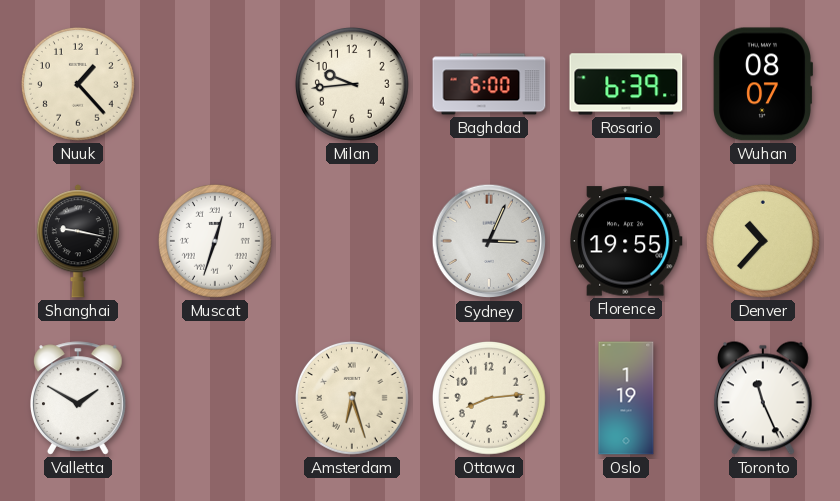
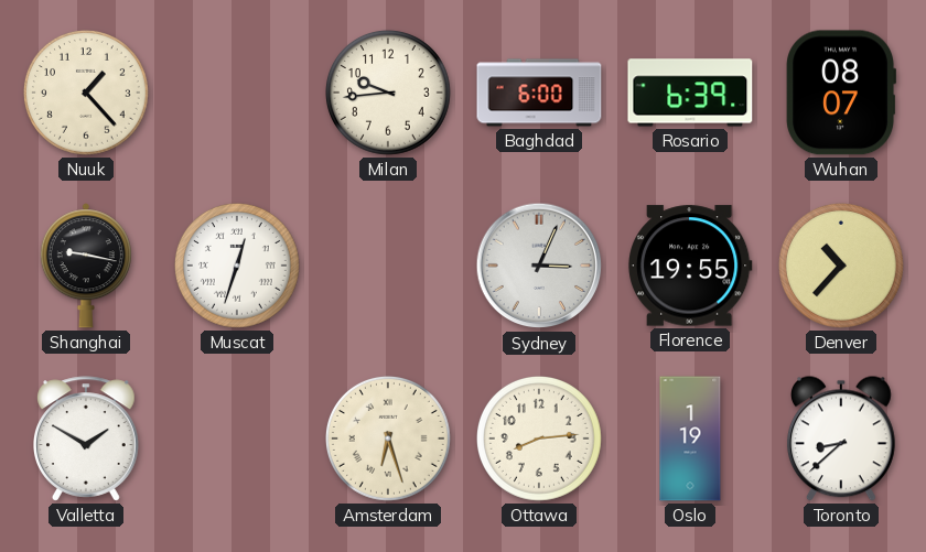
Toronto: 11:26 -> 8:38
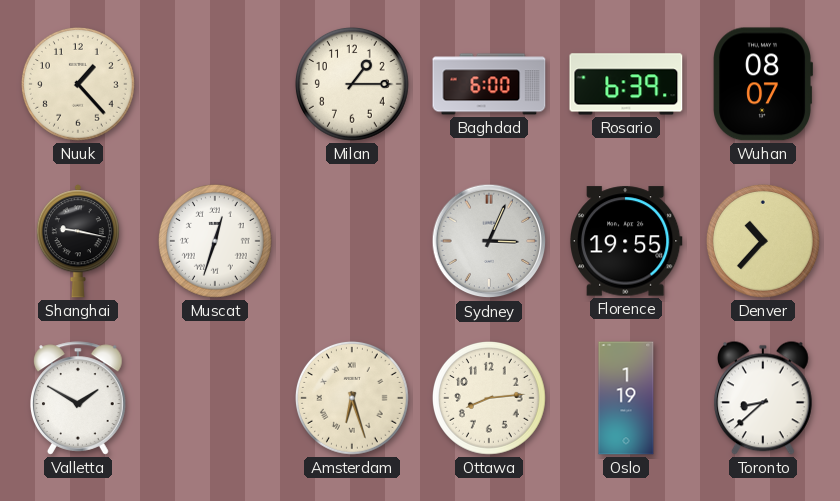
Milan: 9:44 -> 1:15
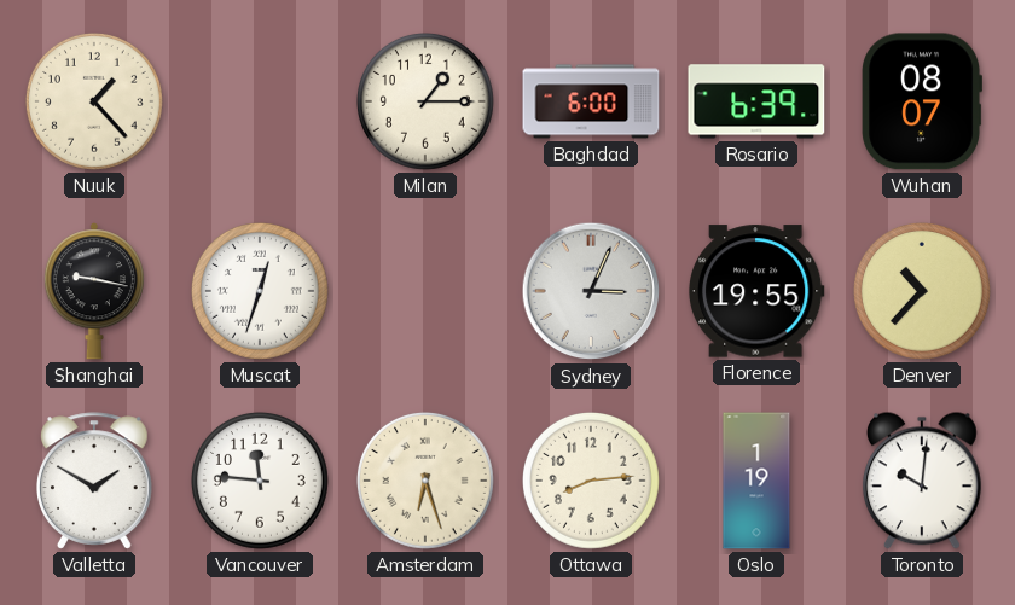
Vancouver: none -> 11:46
Toronto: 8:38 -> 10:01
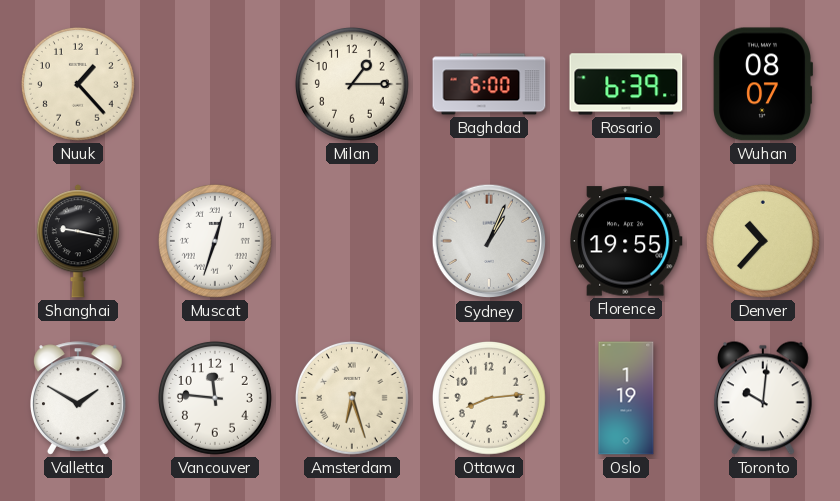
Sydney: 3:04 -> 1:04
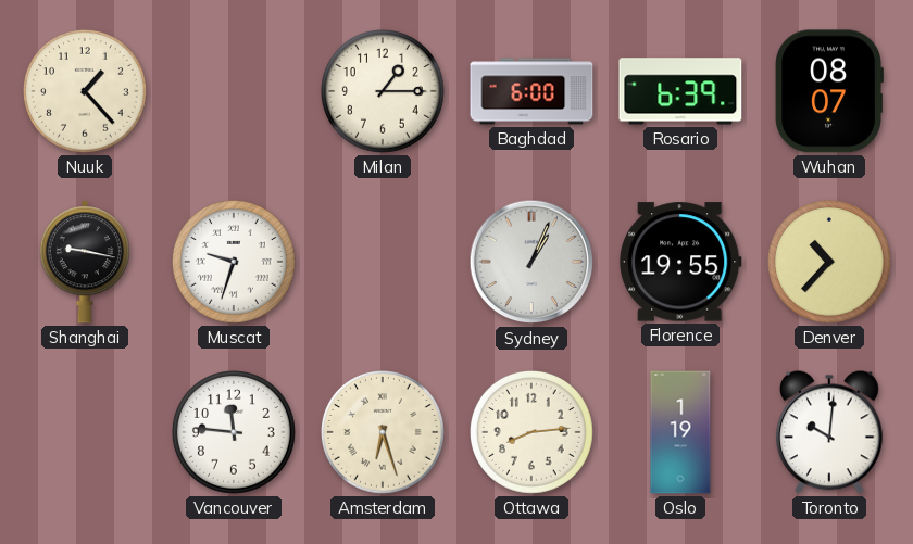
Muscat: 12:33 -> 9:33
Valletta: 1:50 -> none
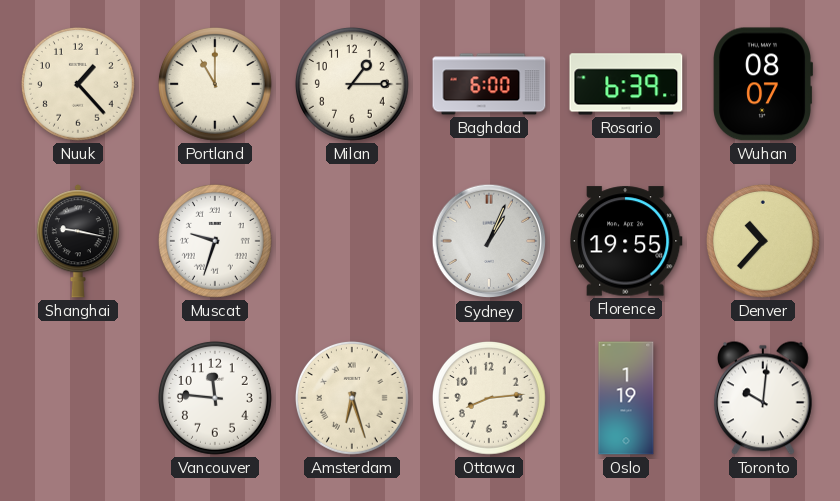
Portland: none -> 11:00
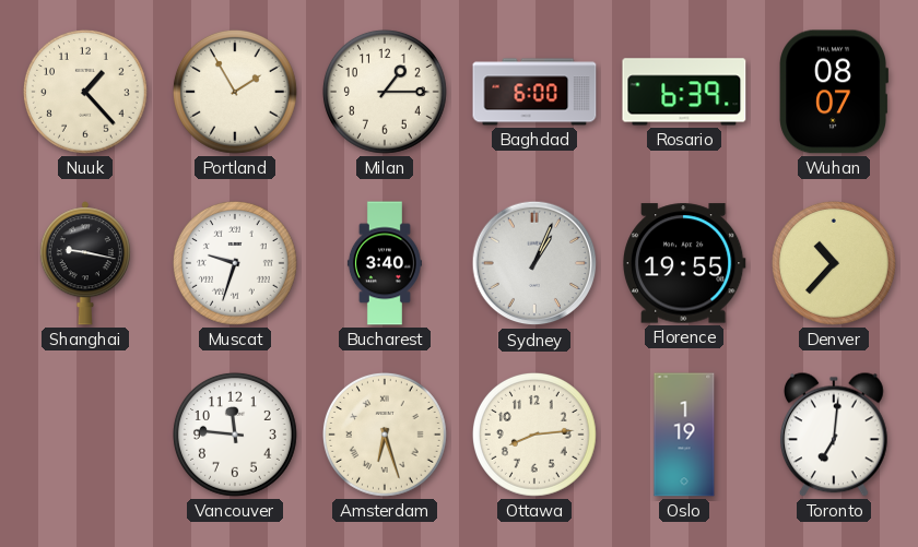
Portland: 11:00 -> 1:55
Bucharest: none -> 3:40
Toronto: 10:01 -> 7:01
